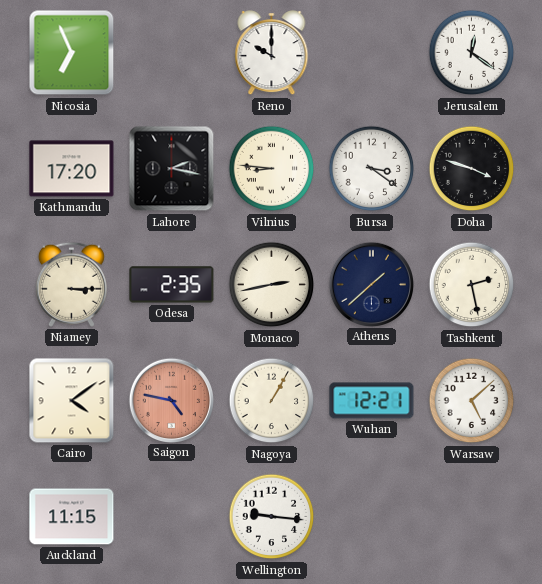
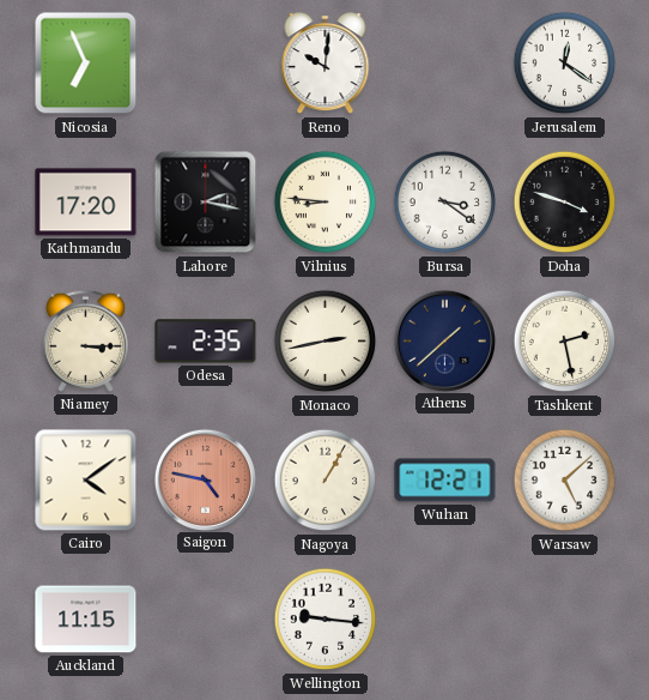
Reno: 10:00 -> 10:01
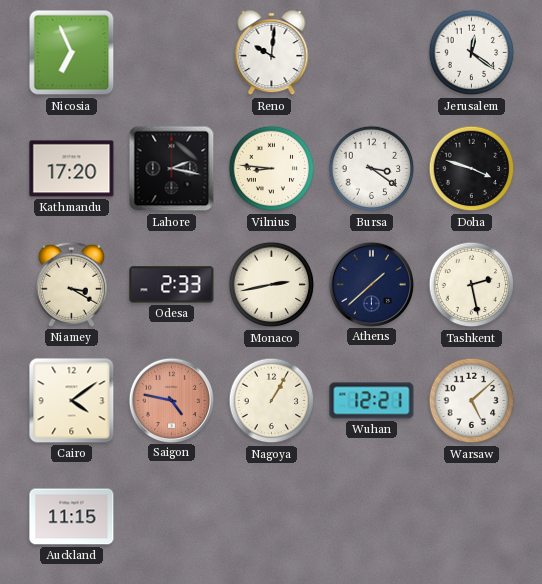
Niamey: 3:15 -> 3:20
Odesa: 2:35 -> 2:33
Wellington: 9:16 -> none
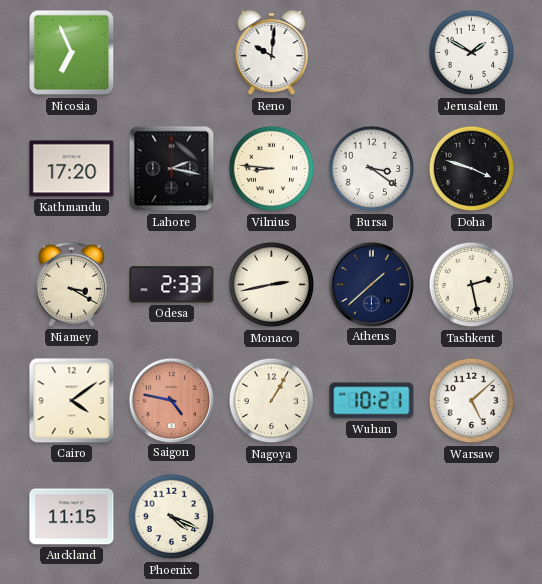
Jerusalem: 12:21 -> 1:50
Wuhan: 12:21 -> 10:21
Phoenix: none -> 4:19
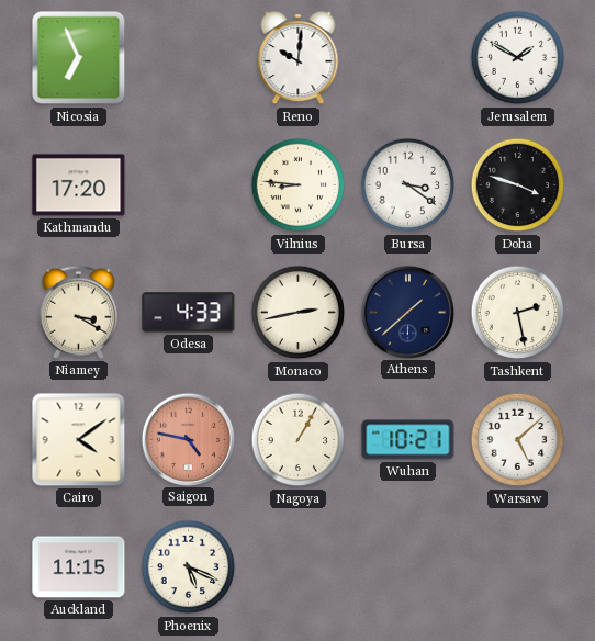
Lahore: 2:17 -> none
Odesa: 2:33 -> 4:33
Phoenix: 4:19 -> 5:19
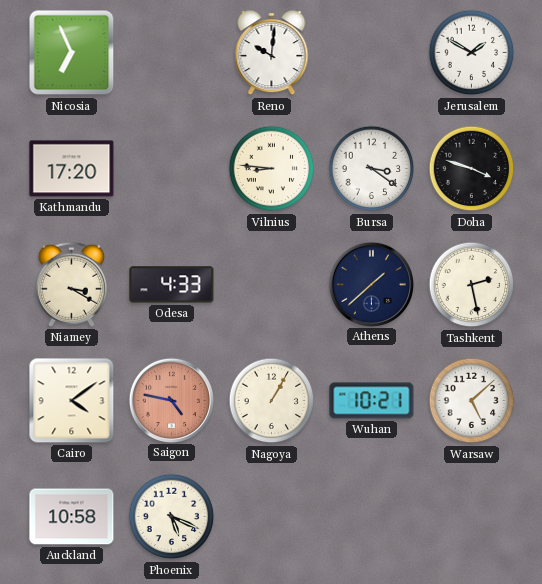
Monaco: 2:43 -> none
Auckland: 11:15 -> 10:58
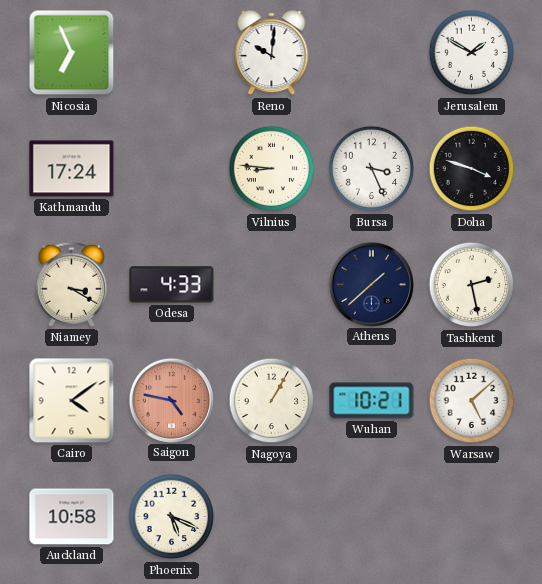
Kathmandu: 17:20 -> 17:24
Bursa: 3:21 -> 3:26
